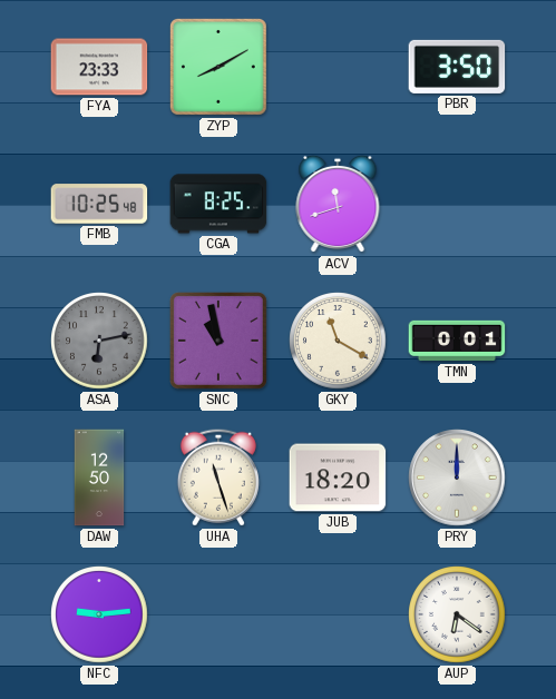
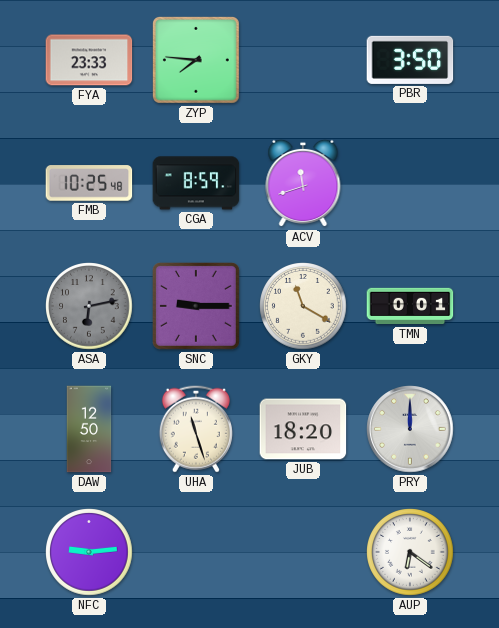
ZYP: 8:10 -> 7:46
CGA: 8:25 -> 8:59
SNC: 10:58 -> 9:15
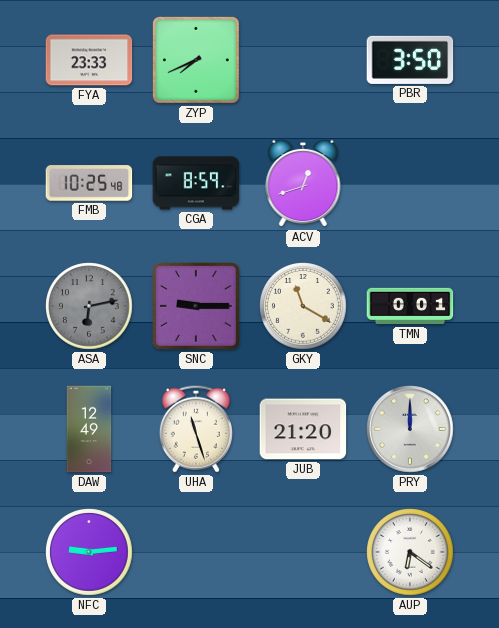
ZYP: 7:46 -> 7:41
ACV: 11:42 -> 12:42
DAW: 12:50 -> 12:49
JUB: 18:20 -> 21:20
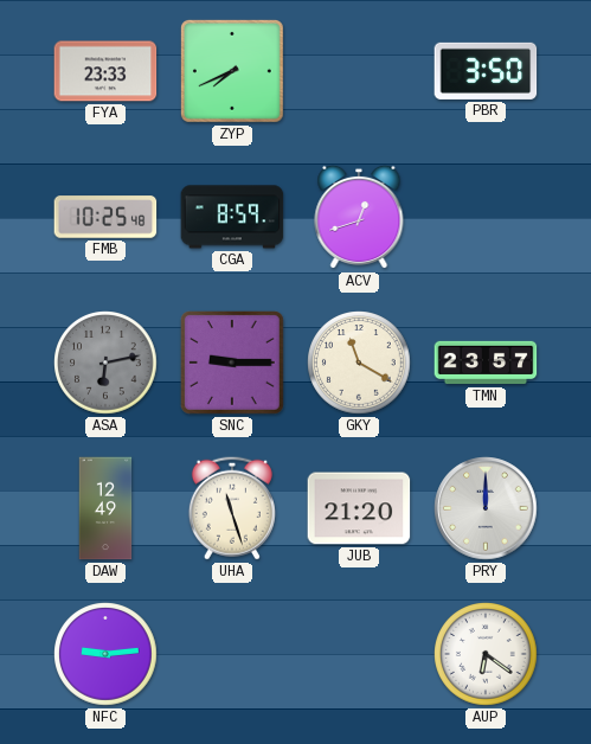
TMN: 0:01 -> 23:57
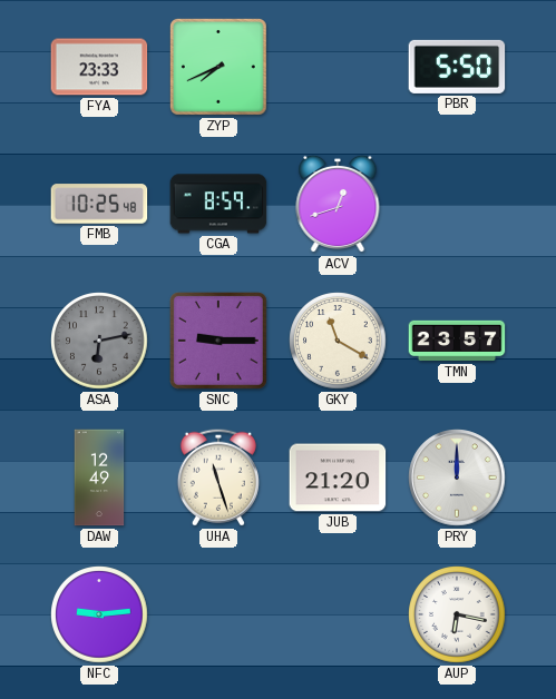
PBR: 3:50 -> 5:50
AUP: 6:21 -> 6:17
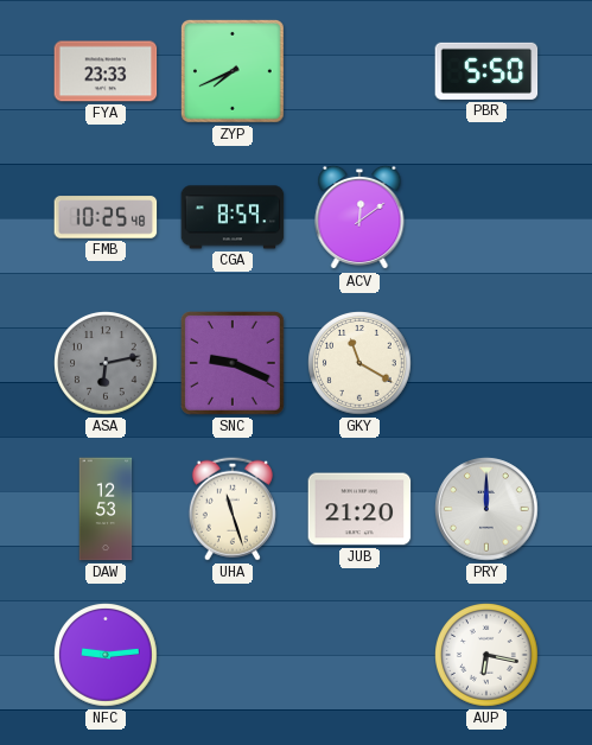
ACV: 12:42 -> 12:09
SNC: 9:15 -> 9:19
TMN: 23:57 -> none
DAW: 12:49 -> 12:53
